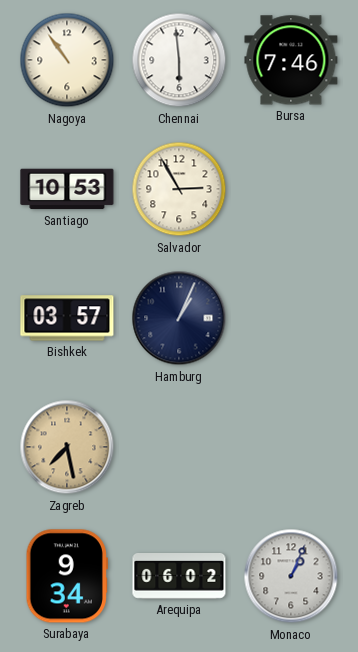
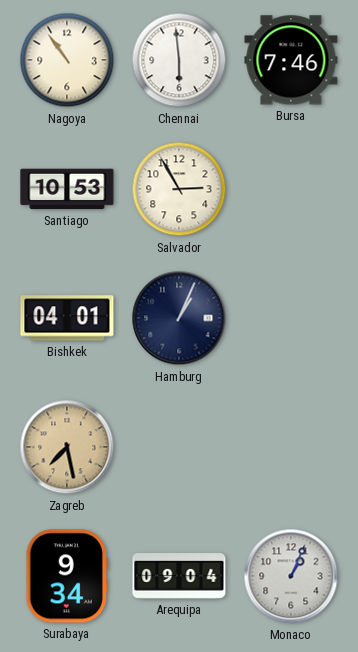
Bishkek: 03:57 -> 04:01
Arequipa: 06:02 -> 09:04
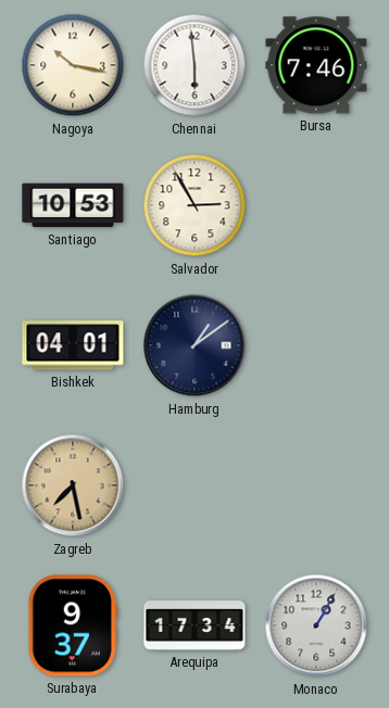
Nagoya: 10:54 -> 10:17
Hamburg: 1:04 -> 1:09
Surabaya: 9:34 -> 9:37
Arequipa: 09:04 -> 17:34
Monaco: 1:04 -> 1:05
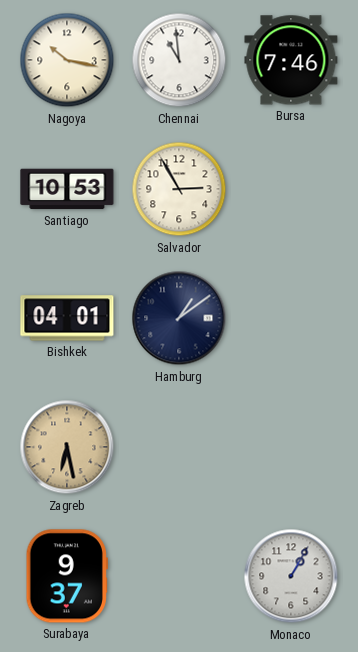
Chennai: 5:59 -> 10:59
Zagreb: 7:28 -> 6:28
Arequipa: 17:34 -> none
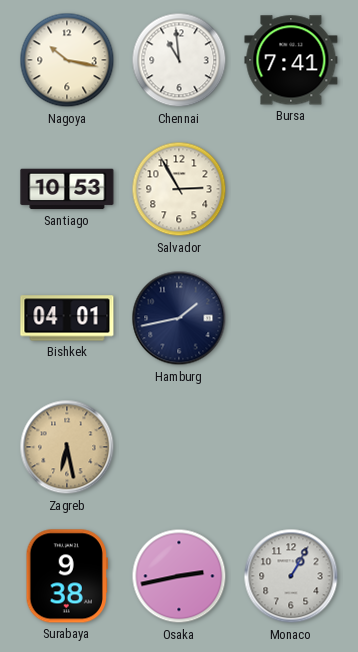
Bursa: 7:46 -> 7:41
Hamburg: 1:09 -> 1:43
Surabaya: 9:37 -> 9:38
Osaka: none -> 2:43
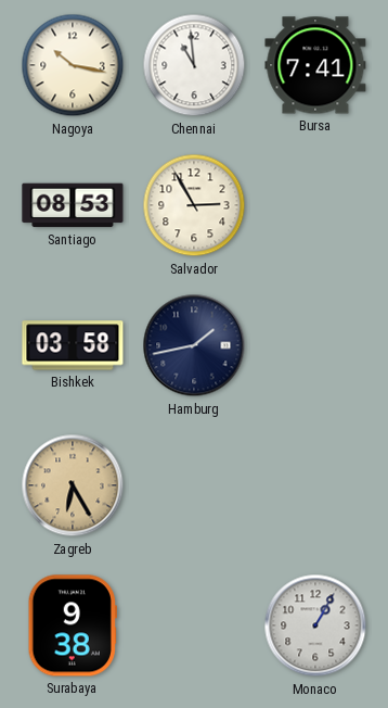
Santiago: 10:53 -> 08:53
Bishkek: 04:01 -> 03:58
Zagreb: 6:28 -> 6:25
Osaka: 2:43 -> none
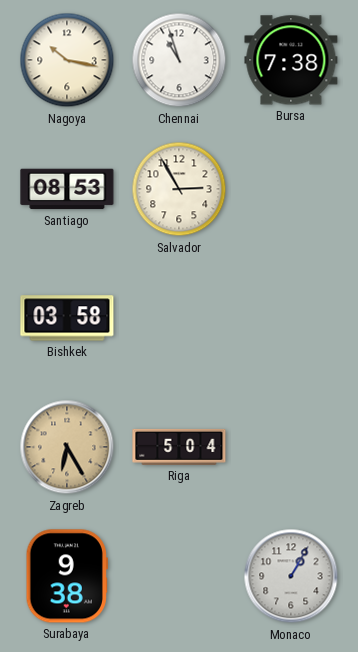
Chennai: 10:59 -> 10:57
Bursa: 7:41 -> 7:38
Hamburg: 1:43 -> none
Riga: none -> 5:04
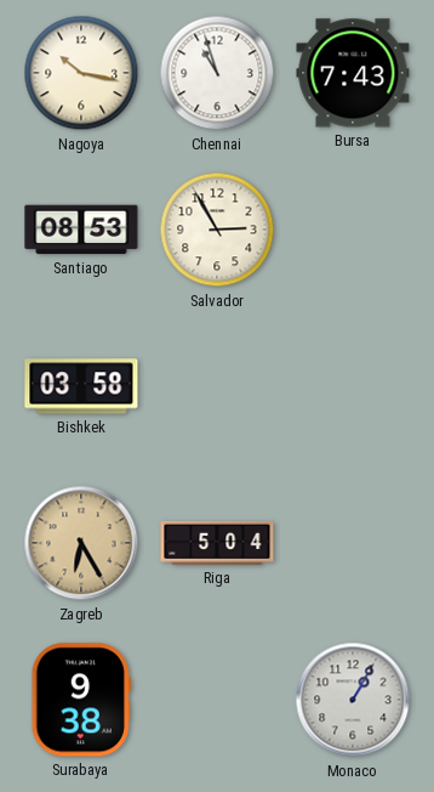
Bursa: 7:38 -> 7:43
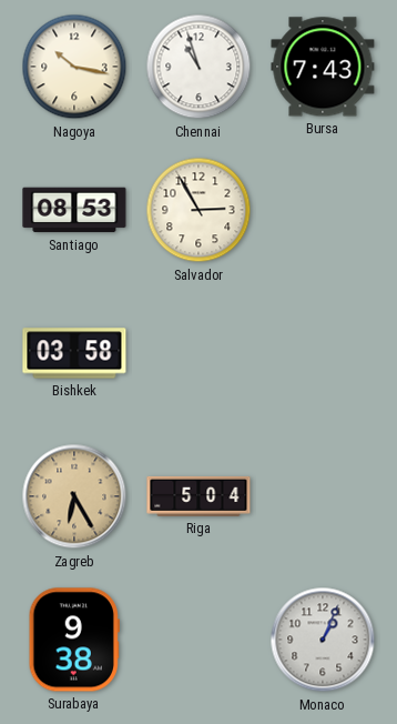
Monaco: 1:05 -> 1:04
